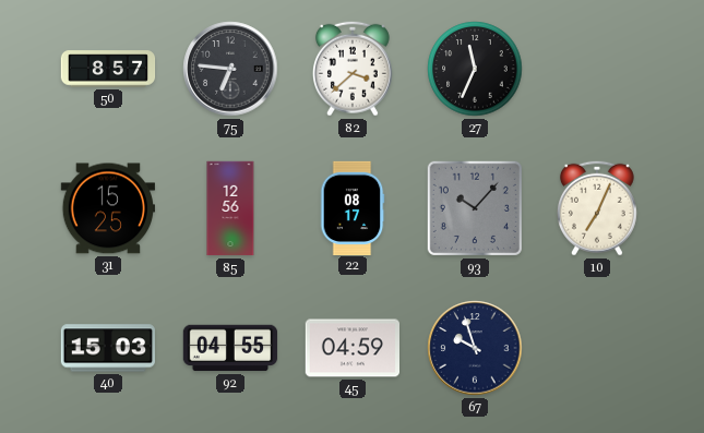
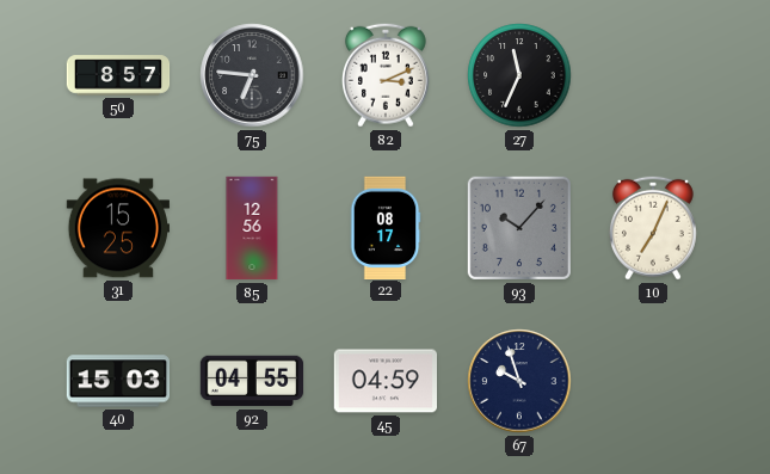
82: 3:38 -> 3:11
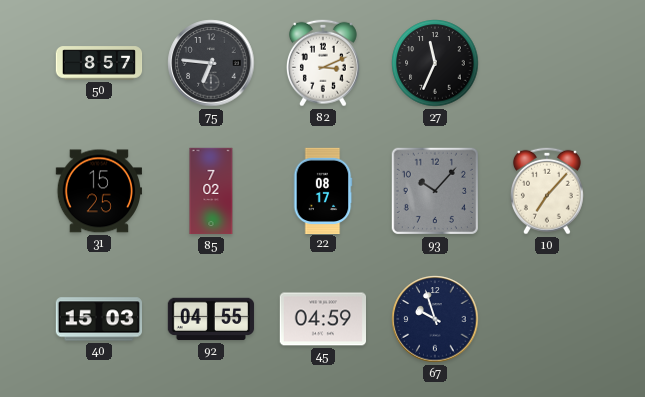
85: 12:56 -> 7:02
10: 7:04 -> 7:07
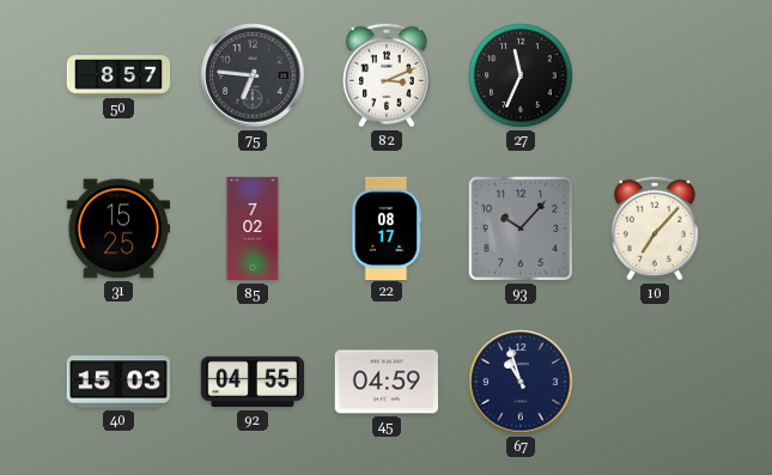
67: 9:57 -> 10:57
